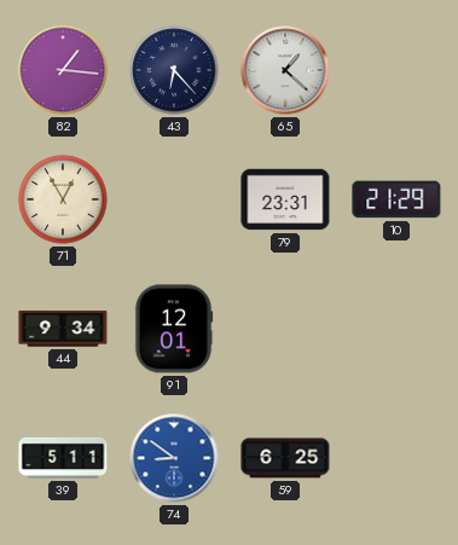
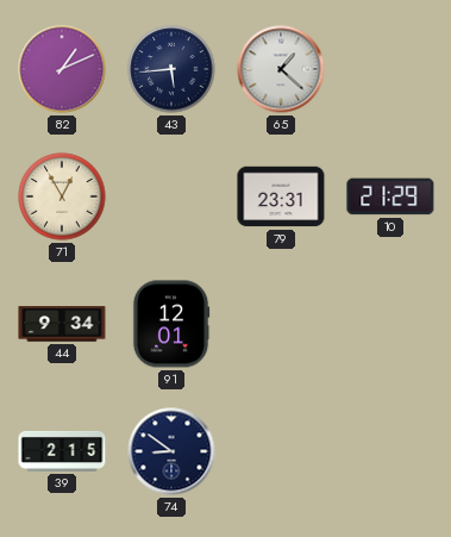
82: 1:16 -> 1:11
43: 6:23 -> 5:44
39: 5:11 -> 2:15
74 dial: blue -> navy
59: 6:25 -> none
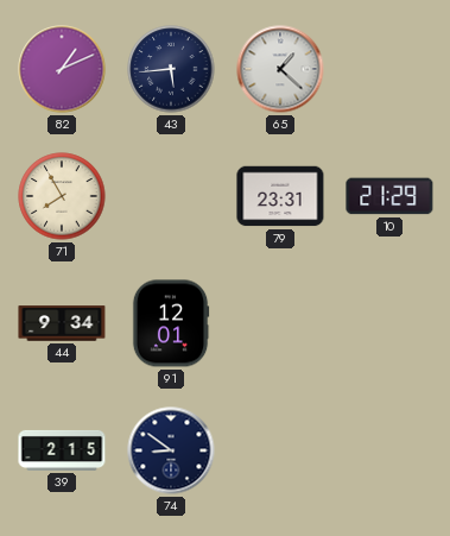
71: 12:55 -> 7:55
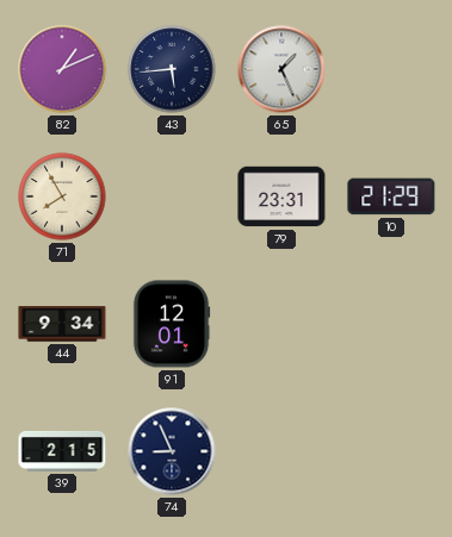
65: 1:22 -> 1:26
74: 8:51 -> 8:56
